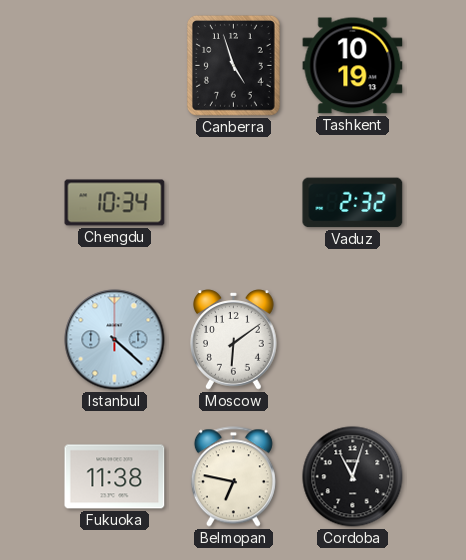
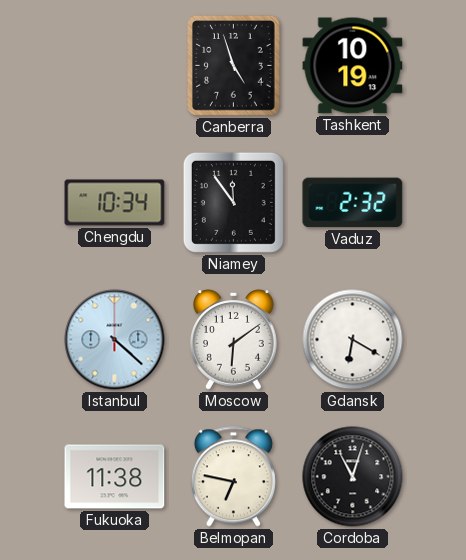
Niamey: none -> 11:54
Gdansk: none -> 6:20
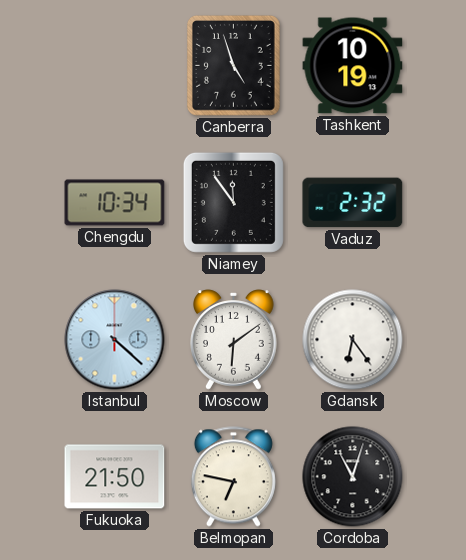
Gdansk: 6:20 -> 6:24
Fukuoka: 11:38 -> 21:50
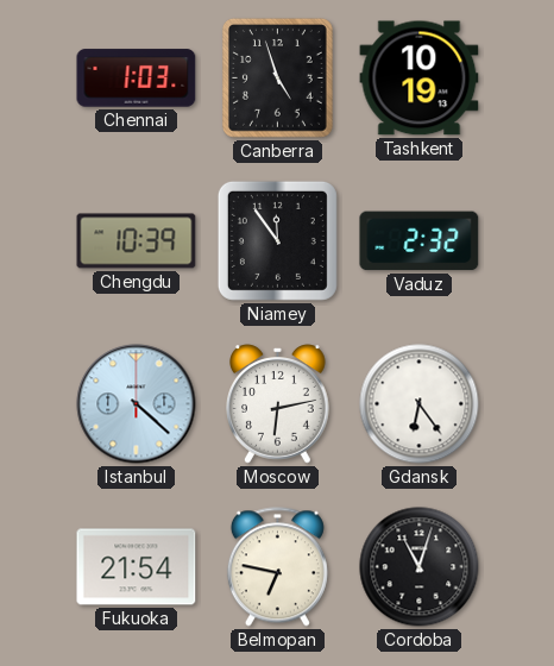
Chennai: none -> 1:03
Chengdu: 10:34 -> 10:39
Moscow: 6:09 -> 6:13
Fukuoka: 21:50 -> 21:54
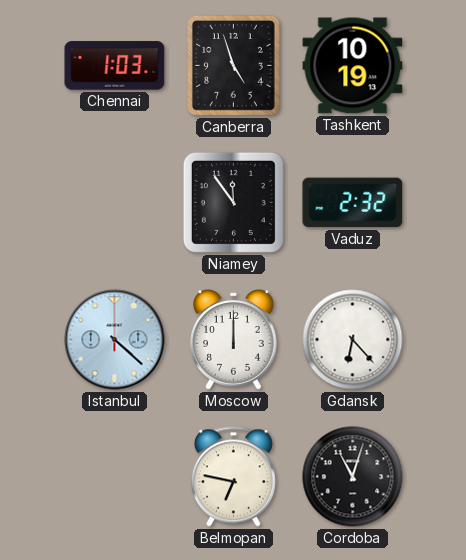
Chengdu: 10:39 -> none
Moscow: 6:13 -> 12:00
Gdansk: 6:24 -> 6:23
Fukuoka: 21:54 -> none
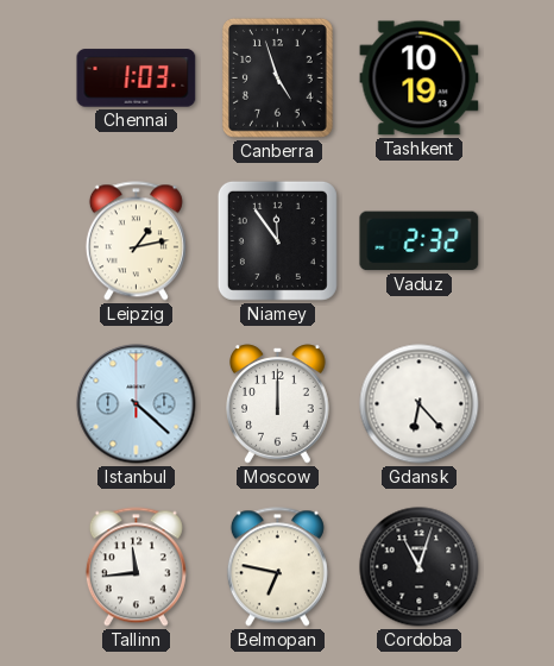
Leipzig: none -> 1:13
Tallinn: none -> 11:44
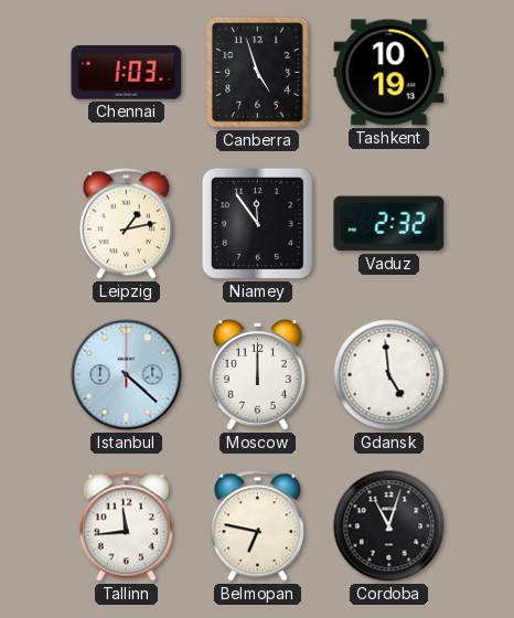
Gdansk: 6:23 -> 4:59
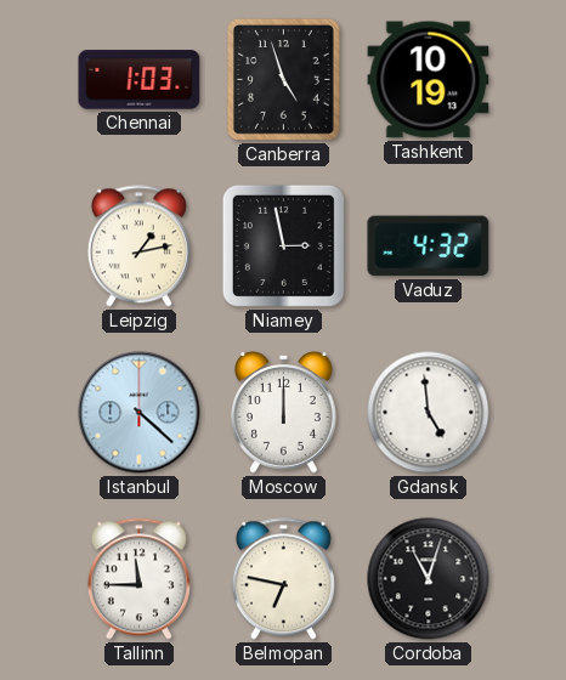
Niamey: 11:54 -> 2:58
Vaduz: 2:32 -> 4:32
Tallinn: 11:44 -> 11:45
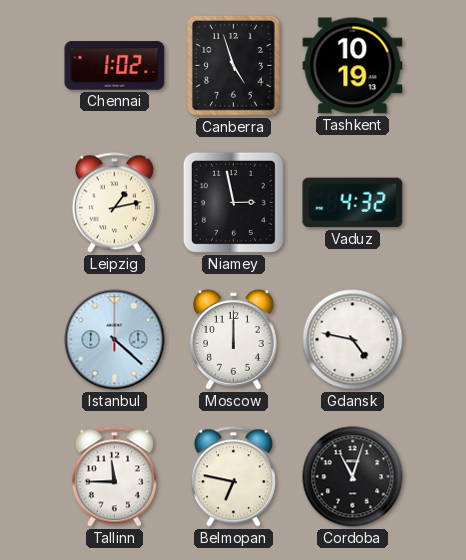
Chennai: 1:03 -> 1:02
Gdansk: 4:59 -> 4:47
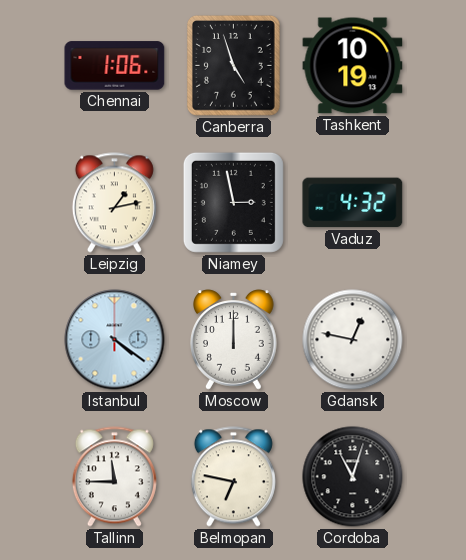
Chennai: 1:02 -> 1:06
Istanbul: 4:22 -> 4:21
Gdansk: 4:47 -> 12:47
